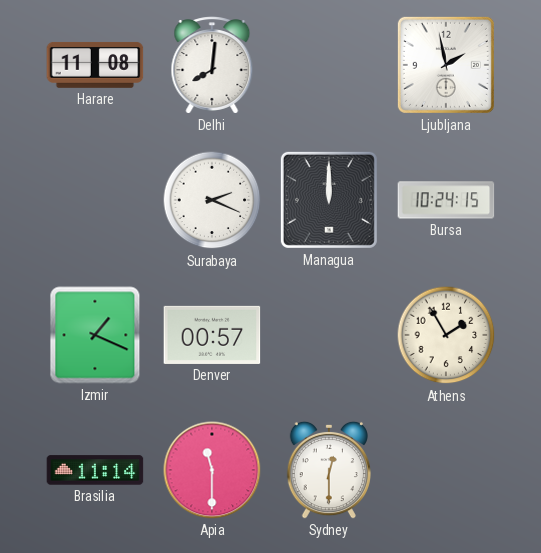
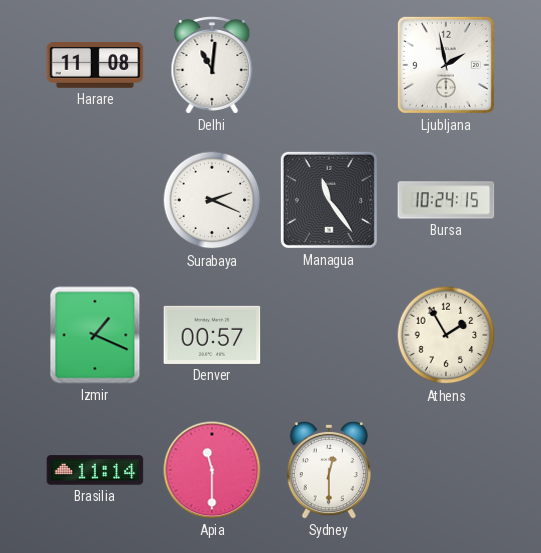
Delhi: 8:01 -> 11:01
Managua: 12:00 -> 11:24
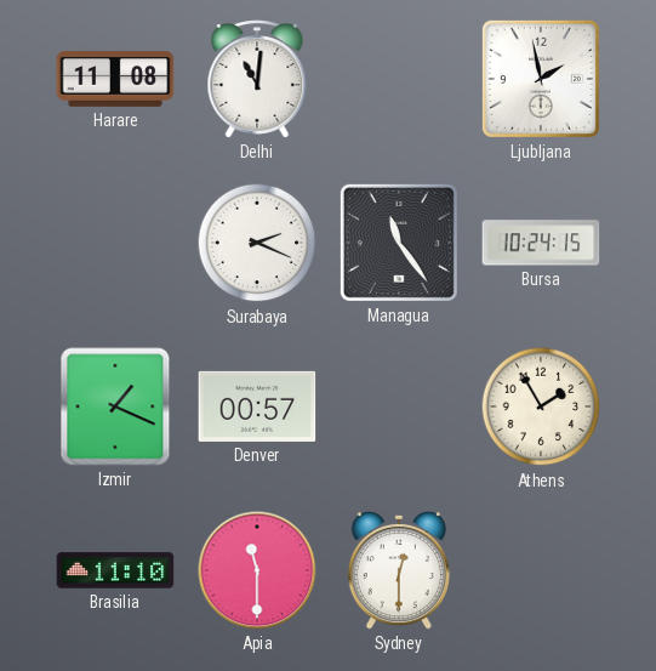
Brasilia: 11:14 -> 11:10
